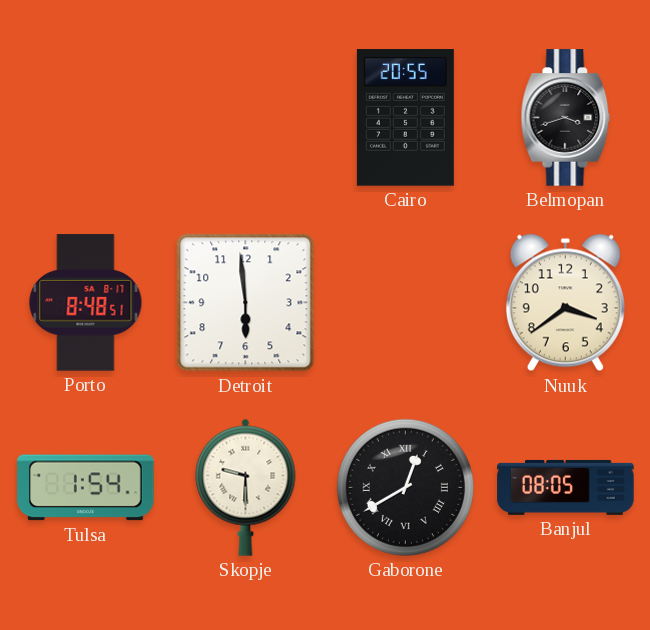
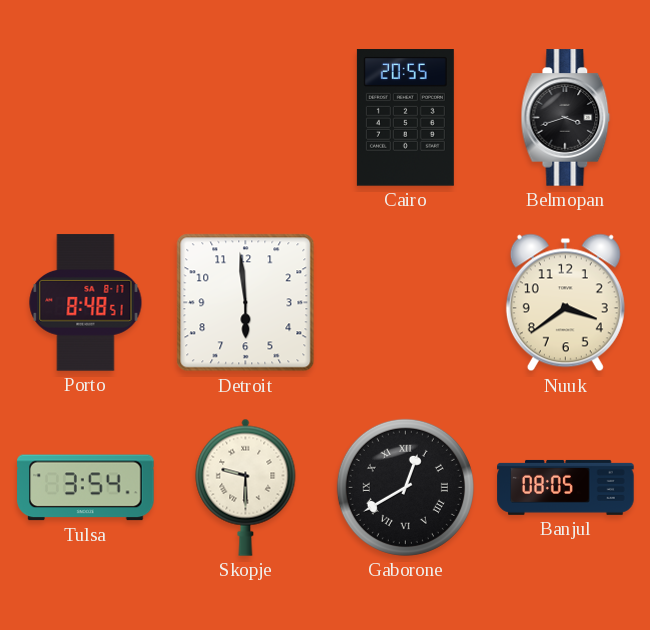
Tulsa: 1:54 -> 3:54
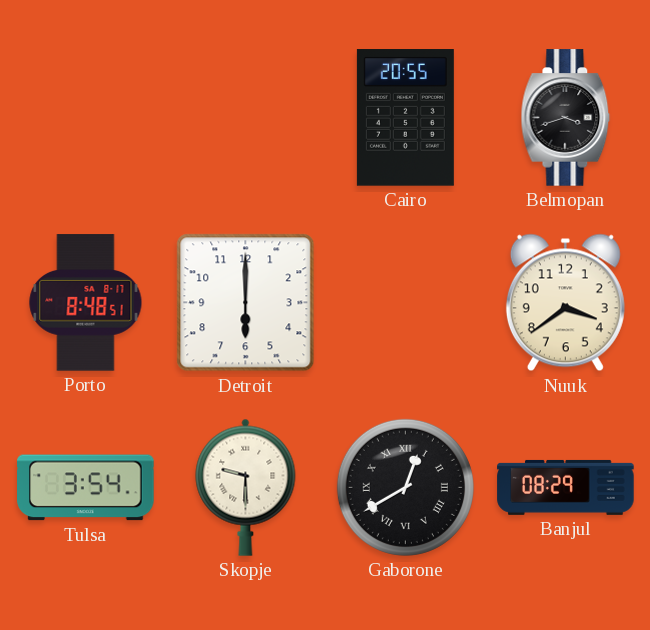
Detroit: 5:59 -> 6:00
Banjul: 08:05 -> 08:29
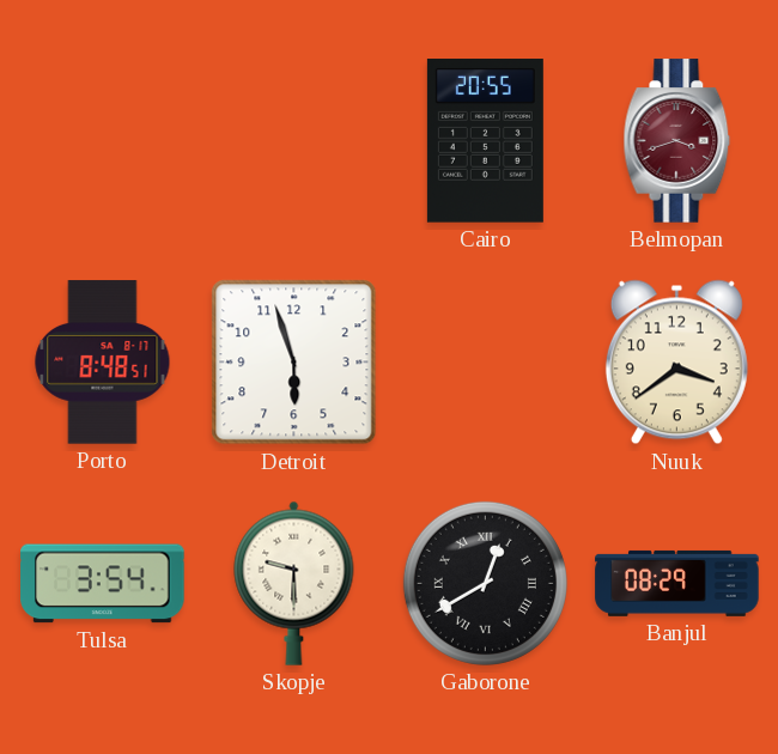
Belmopan dial: black -> burgundy
Detroit: 6:00 -> 5:57
